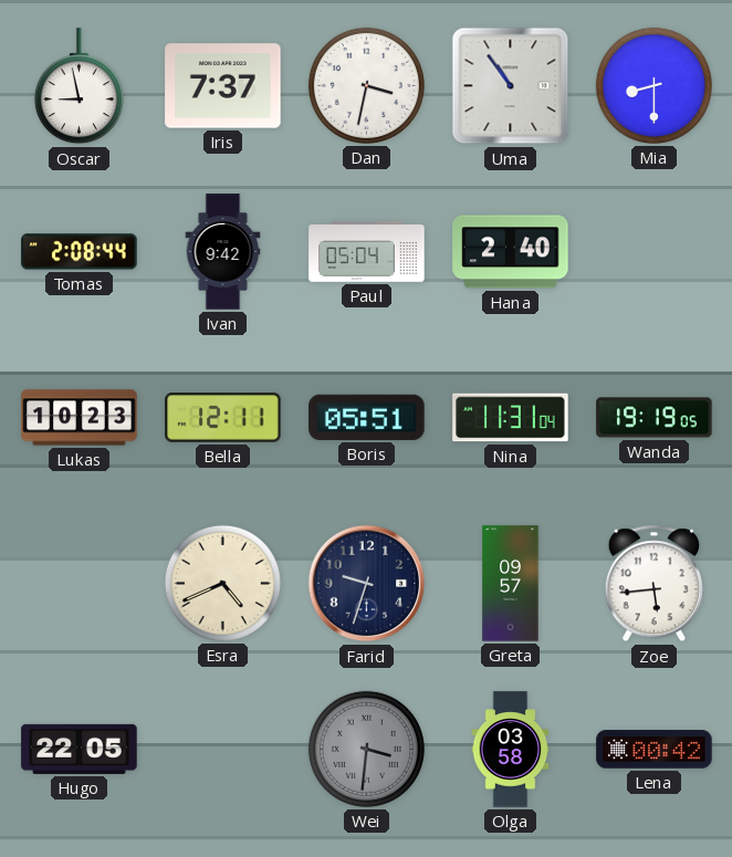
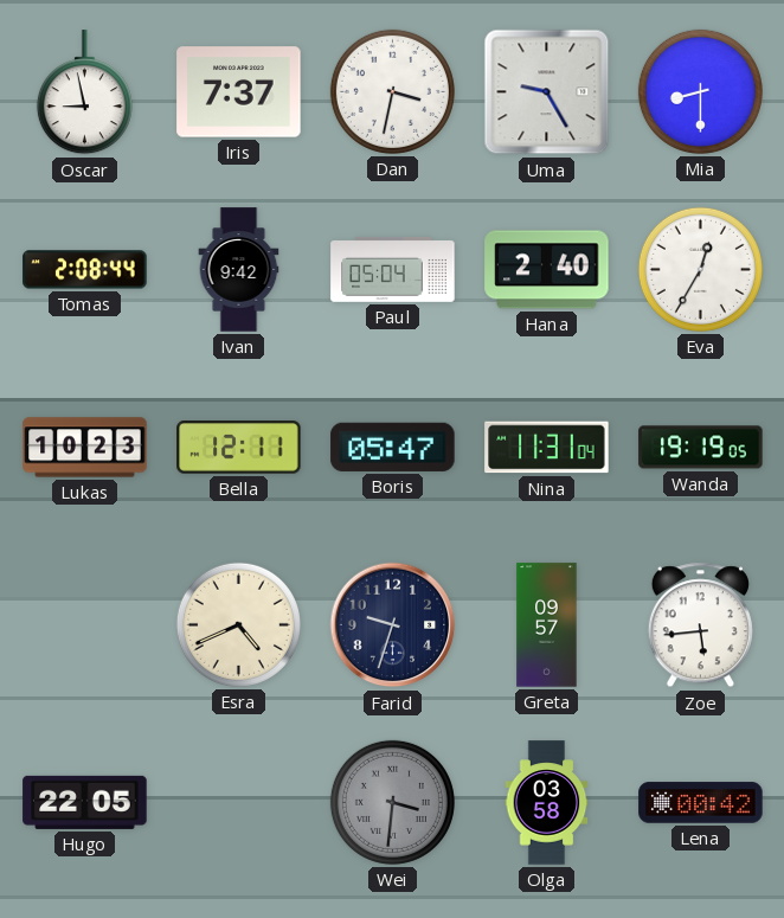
Uma: 10:54 -> 9:25
Eva: none -> 12:35
Boris: 05:51 -> 05:47
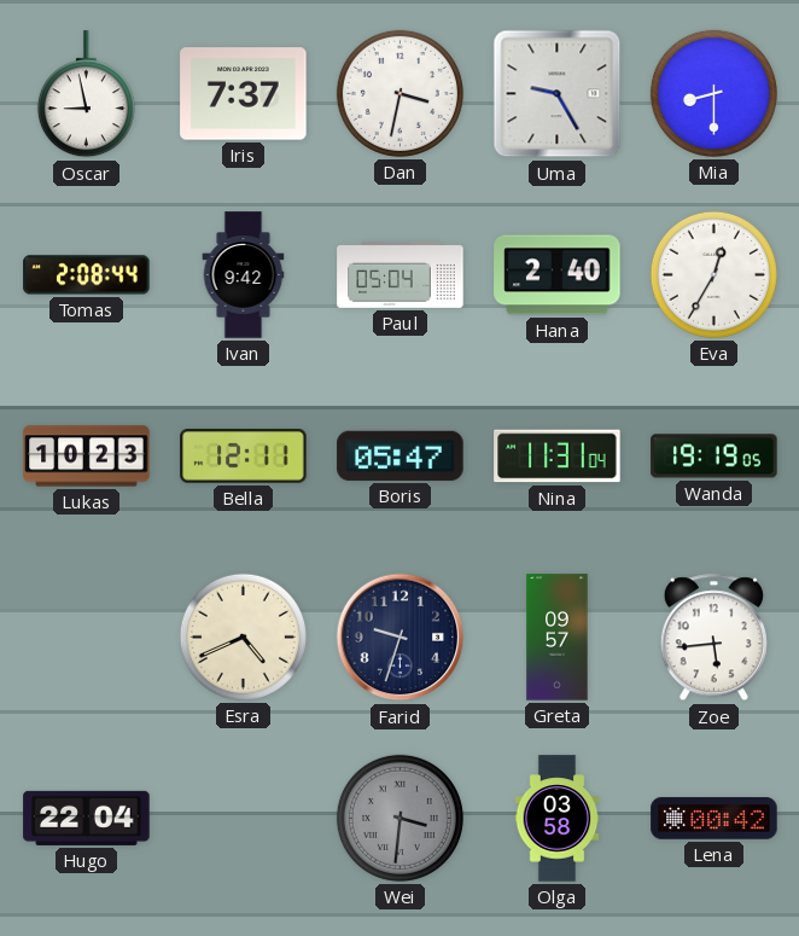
Hugo: 22:05 -> 22:04
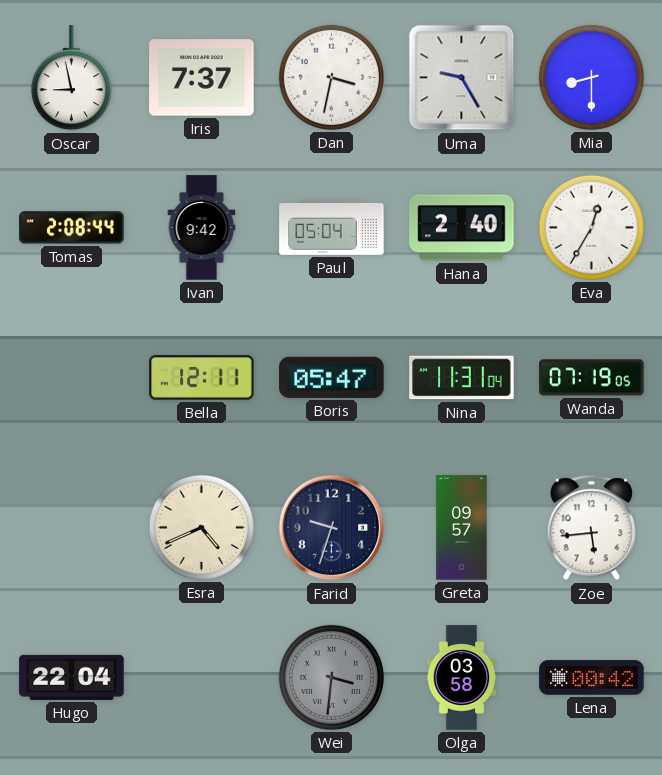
Lukas: 10:23 -> none
Wanda: 19:19 -> 07:19
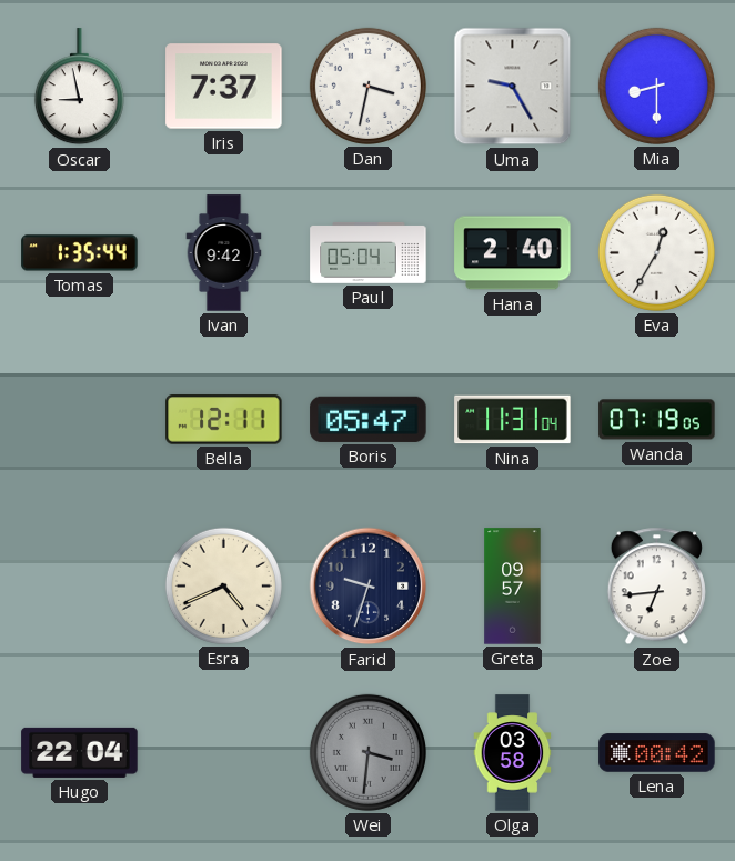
Tomas: 2:08 -> 1:35
Zoe: 5:44 -> 6:44
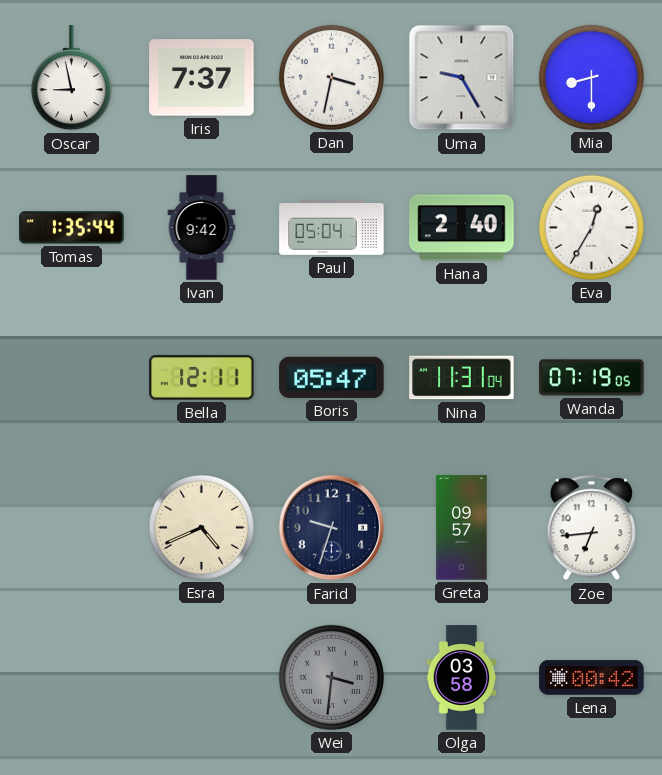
Hugo: 22:04 -> none
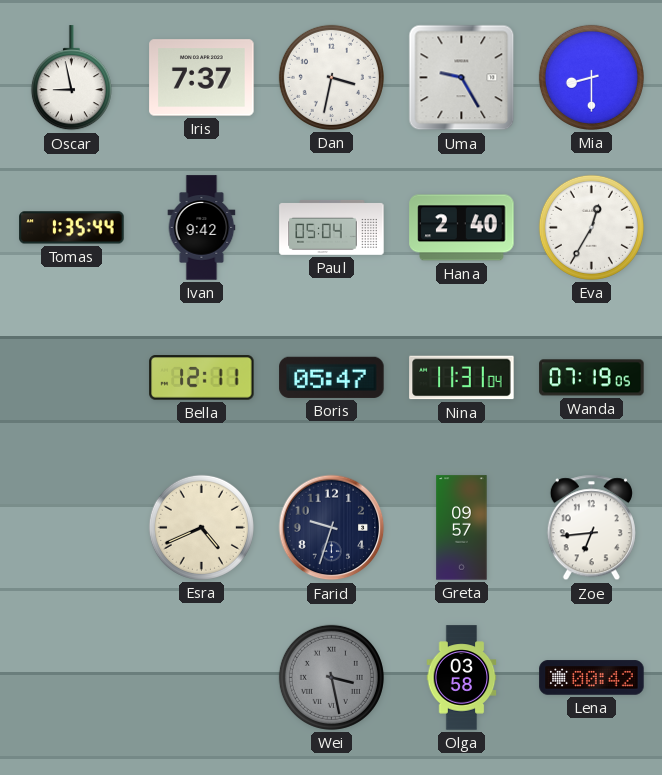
Wei: 3:31 -> 3:28
